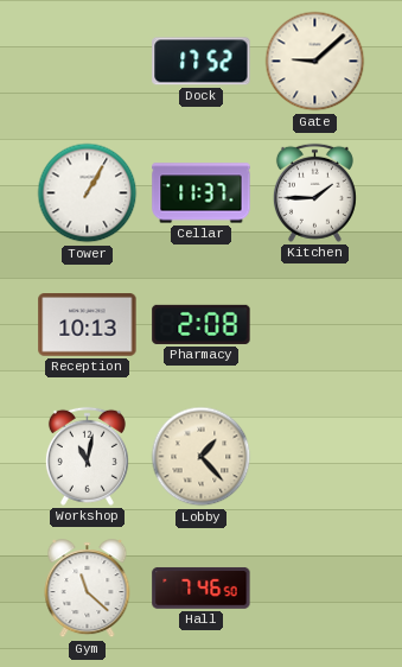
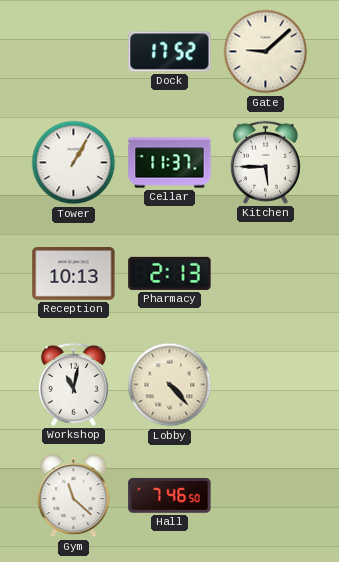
Kitchen: 1:45 -> 5:45
Pharmacy: 2:08 -> 2:13
Lobby: 1:23 -> 4:23
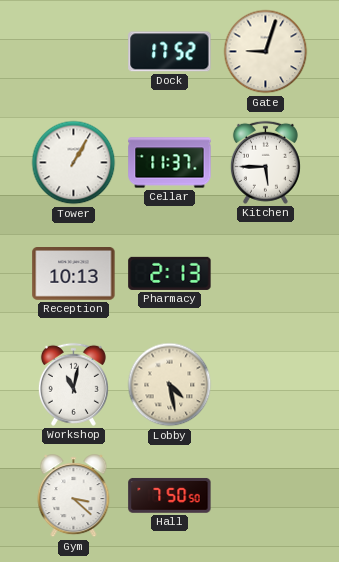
Gate: 9:08 -> 9:03
Lobby: 4:23 -> 4:28
Gym: 11:22 -> 3:22
Hall: 7:46 -> 7:50
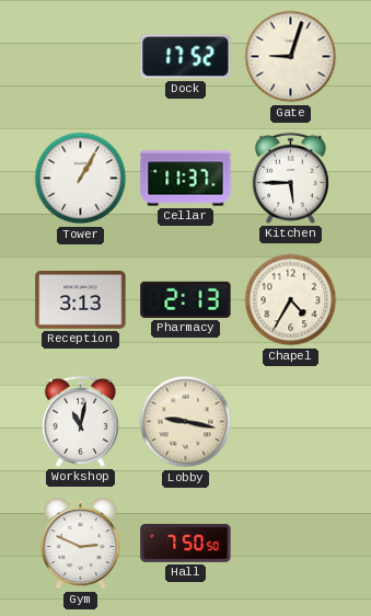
Reception: 10:13 -> 3:13
Chapel: none -> 4:35
Lobby: 4:28 -> 9:17
Gym: 3:22 -> 2:49
